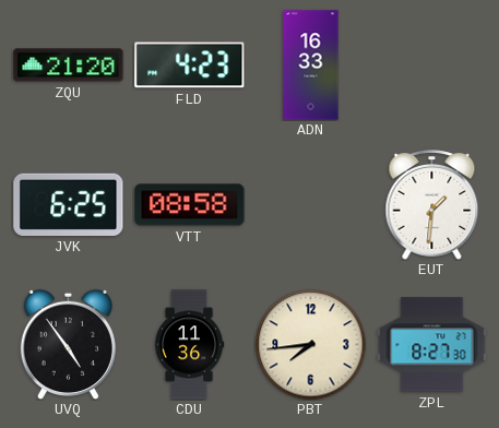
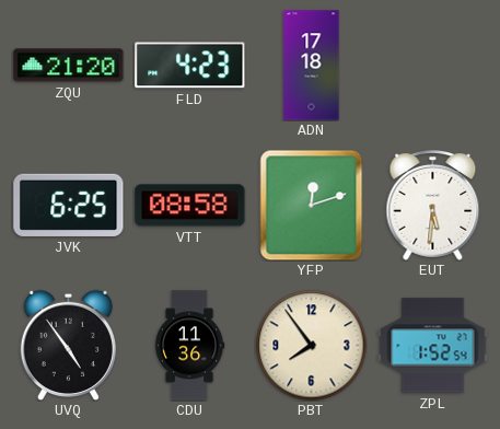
ADN: 16:33 -> 17:18
YFP: none -> 12:12
EUT: 1:31 -> 5:31
PBT: 7:44 -> 7:54
ZPL: 8:27 -> 1:52
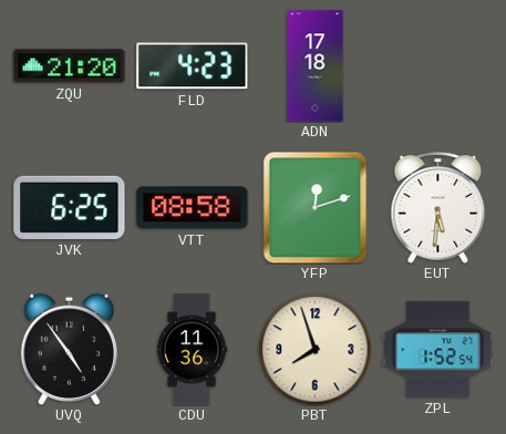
PBT: 7:54 -> 7:57
